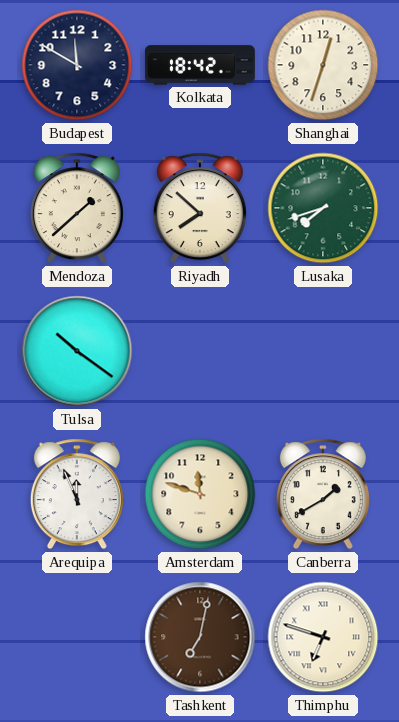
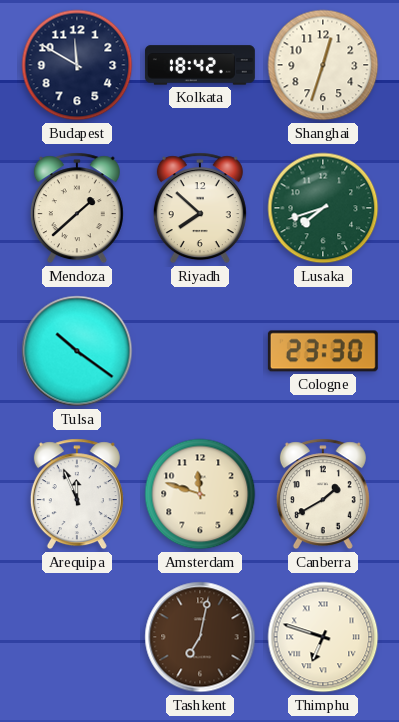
Cologne: none -> 23:30
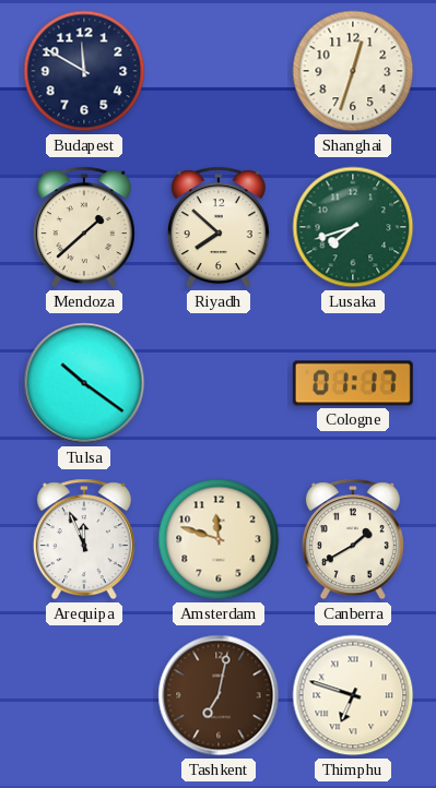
Kolkata: 18:42 -> none
Cologne: 23:30 -> 01:17
